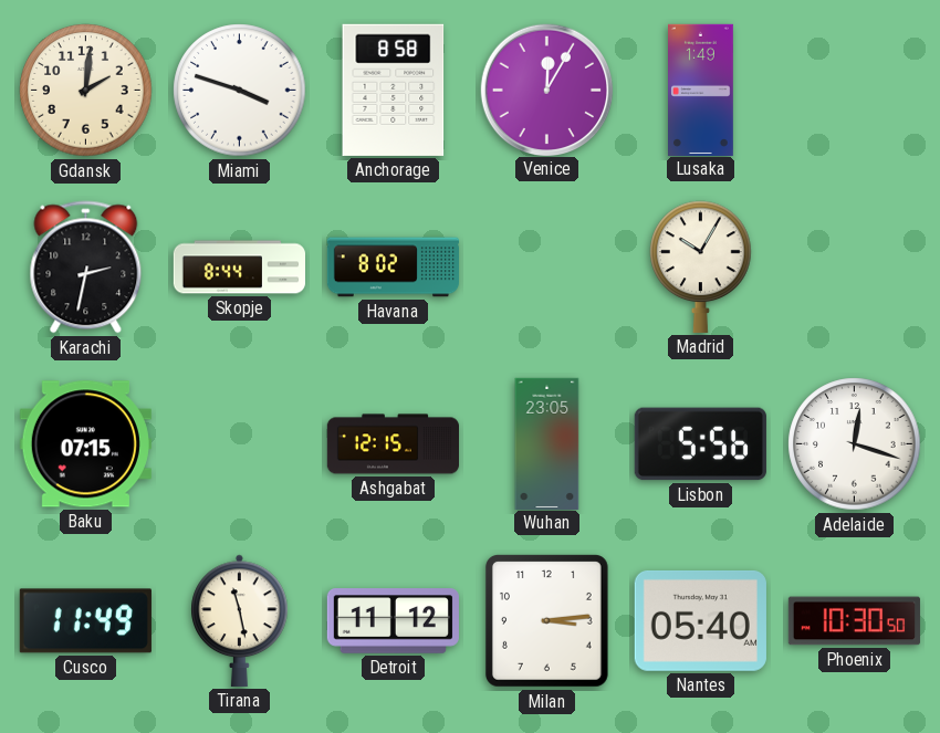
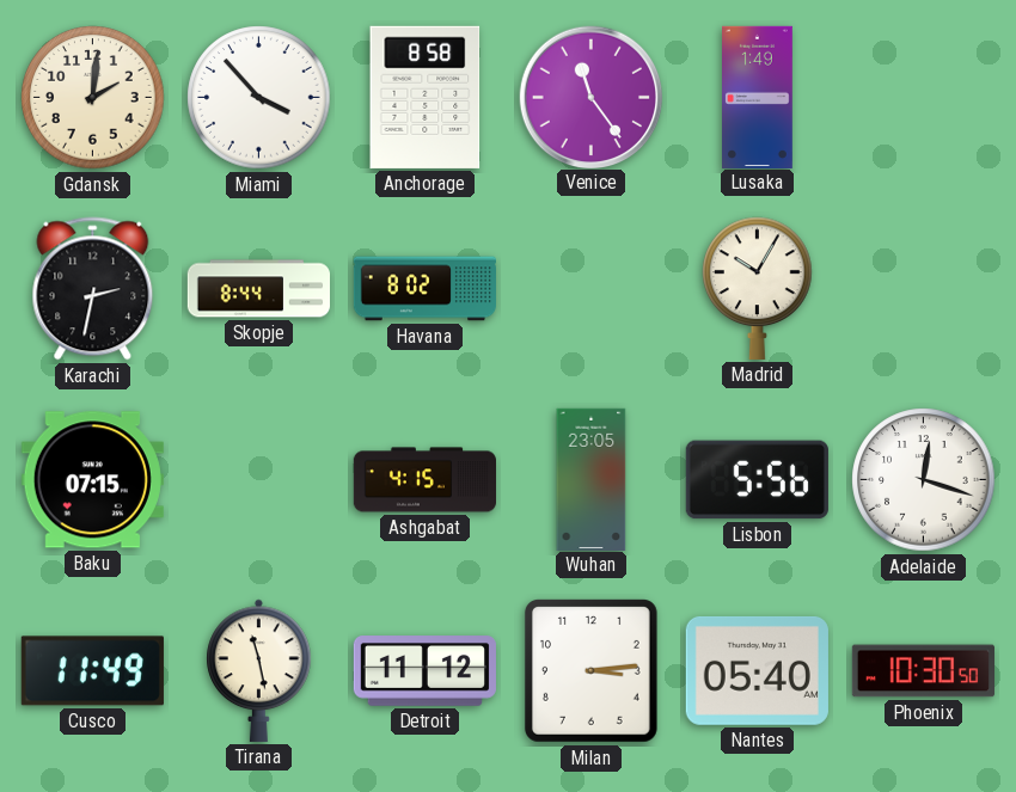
Miami: 3:48 -> 3:53
Venice: 12:05 -> 11:24
Ashgabat: 12:15 -> 4:15
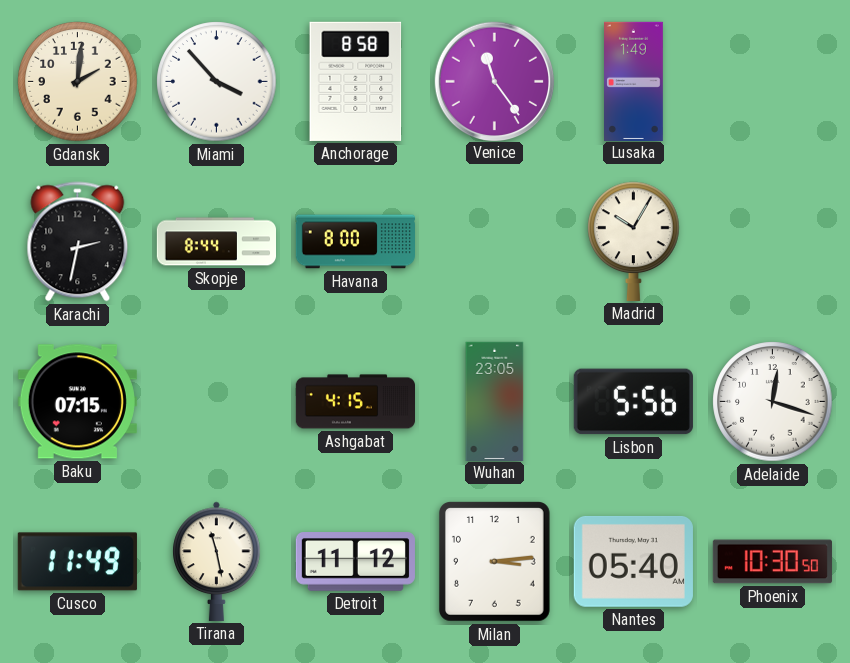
Havana: 8:02 -> 8:00
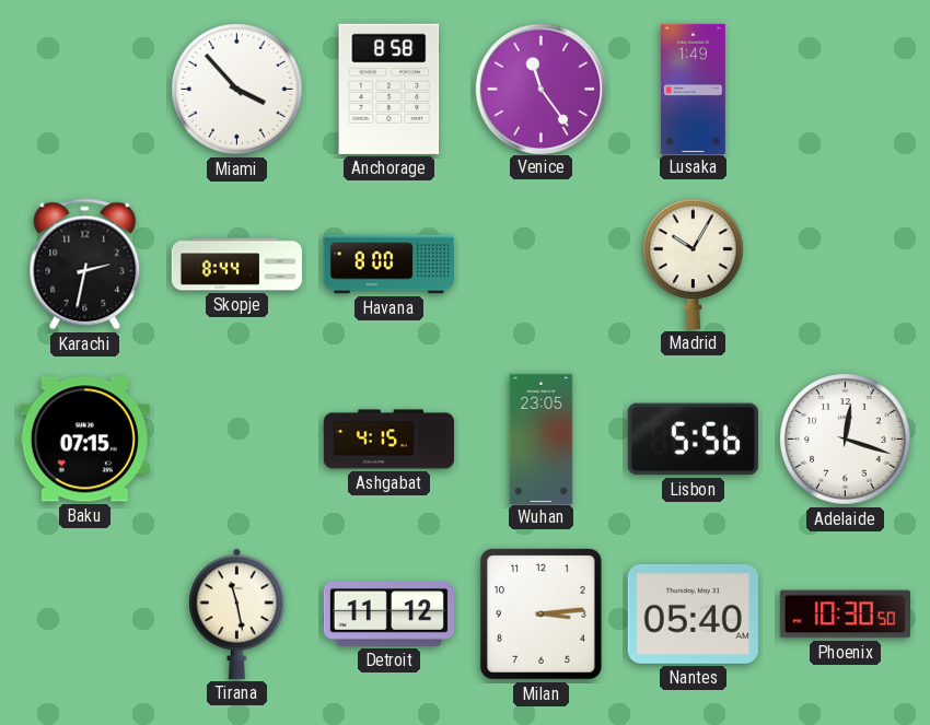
Gdansk: 2:01 -> none
Cusco: 11:49 -> none
